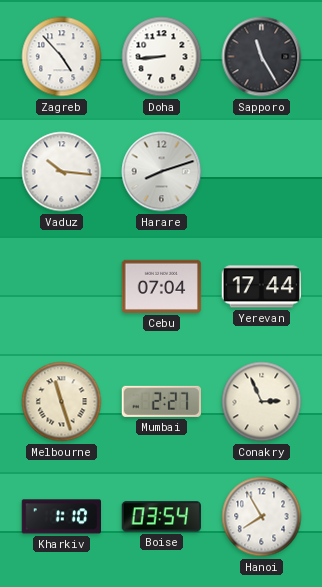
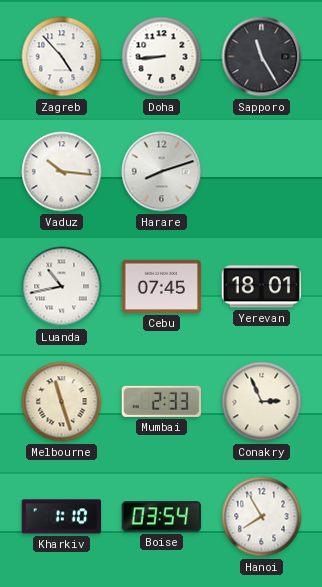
Luanda: none -> 10:43
Cebu: 07:04 -> 07:45
Yerevan: 17:44 -> 18:01
Mumbai: 2:27 -> 2:33
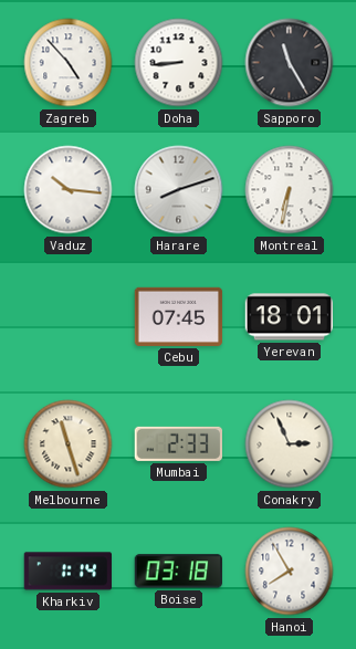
Montreal: none -> 6:32
Luanda: 10:43 -> none
Kharkiv: 1:10 -> 1:14
Boise: 03:54 -> 03:18
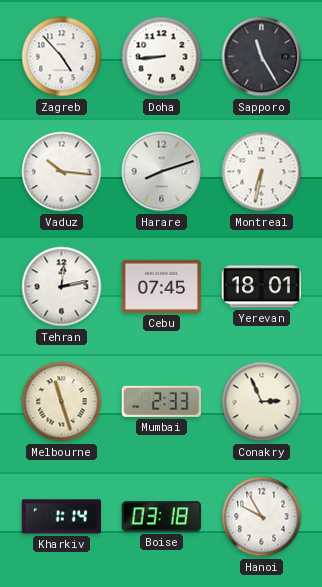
Tehran: none -> 12:13
Hanoi: 7:55 -> 9:55
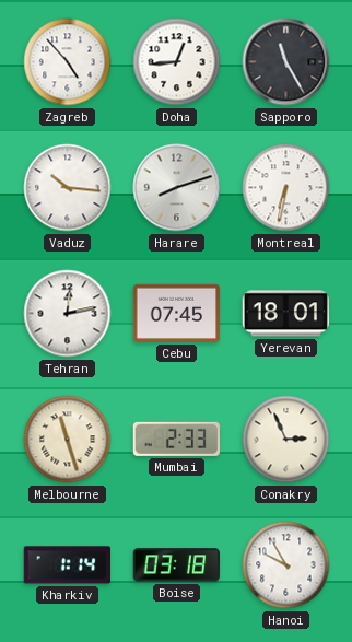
Doha: 8:44 -> 12:44
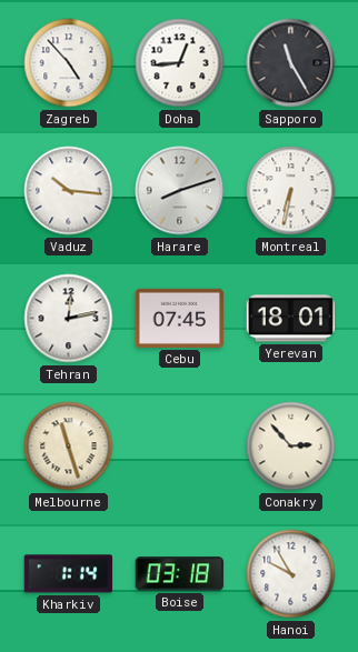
Mumbai: 2:33 -> none
Conakry: 2:56 -> 2:53
